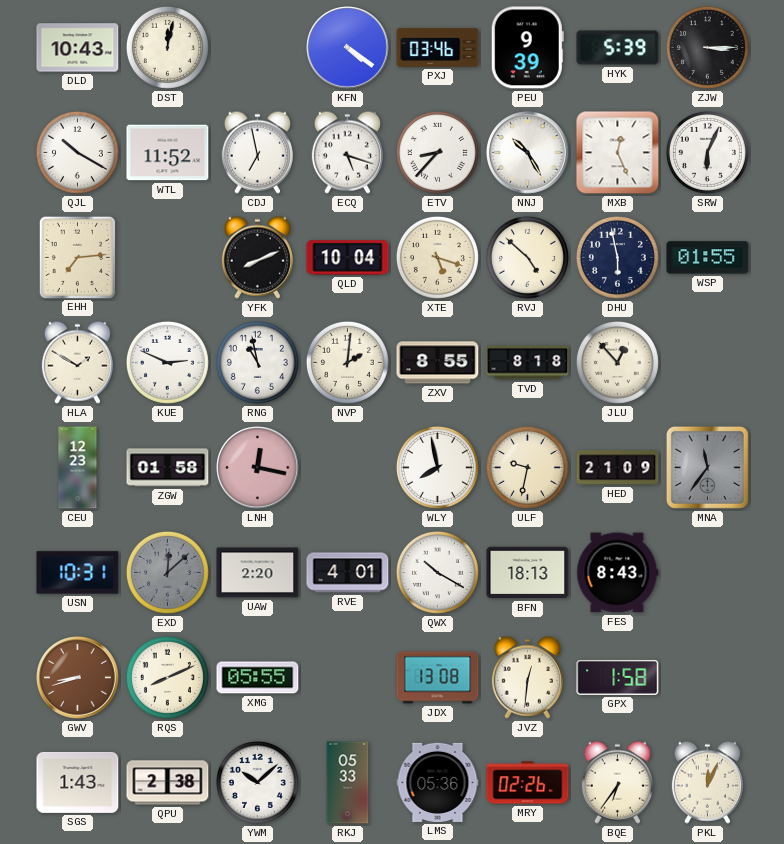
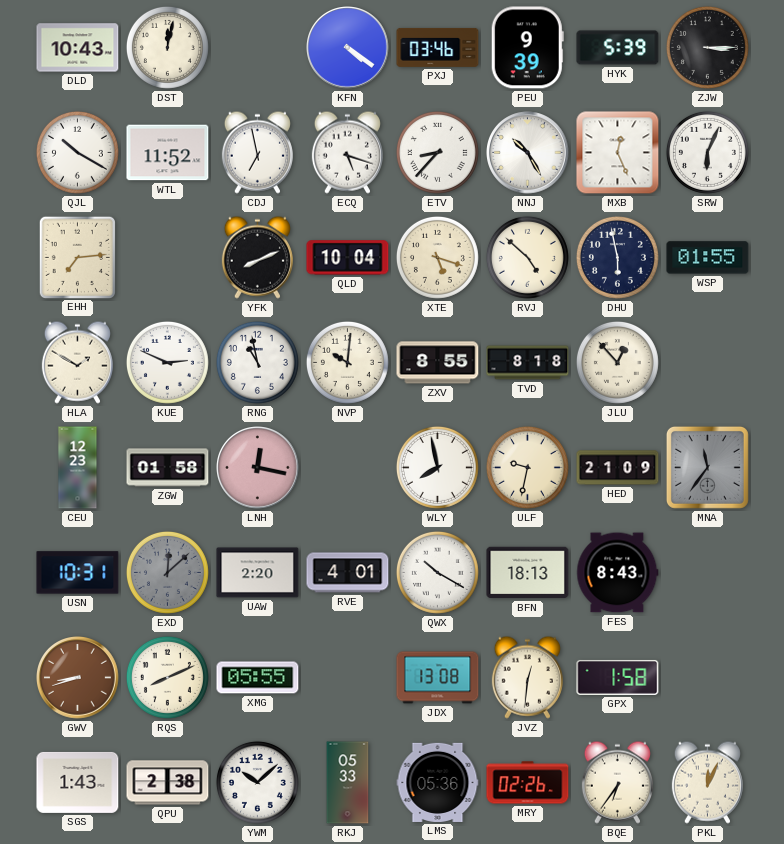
NVP: 2:01 -> 10:01
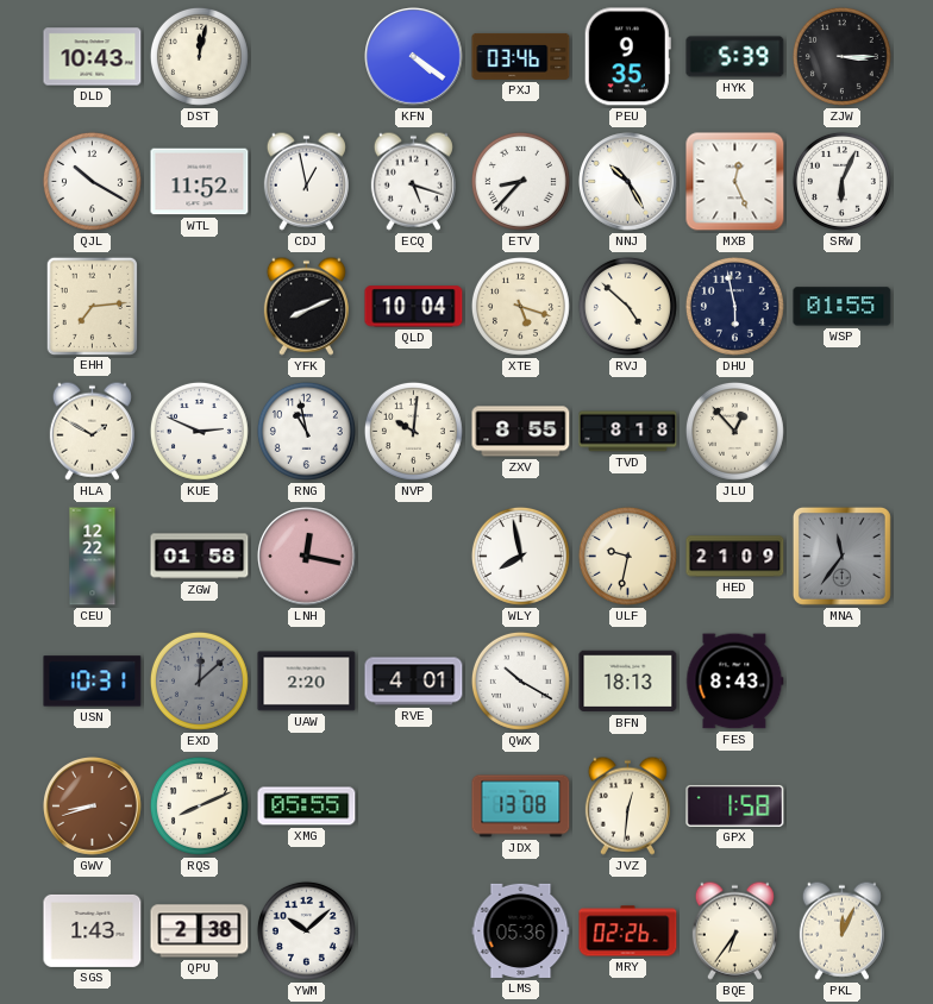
PEU: 9:39 -> 9:35
CDJ: 6:58 -> 12:58
CEU: 12:23 -> 12:22
RKJ: 05:33 -> none
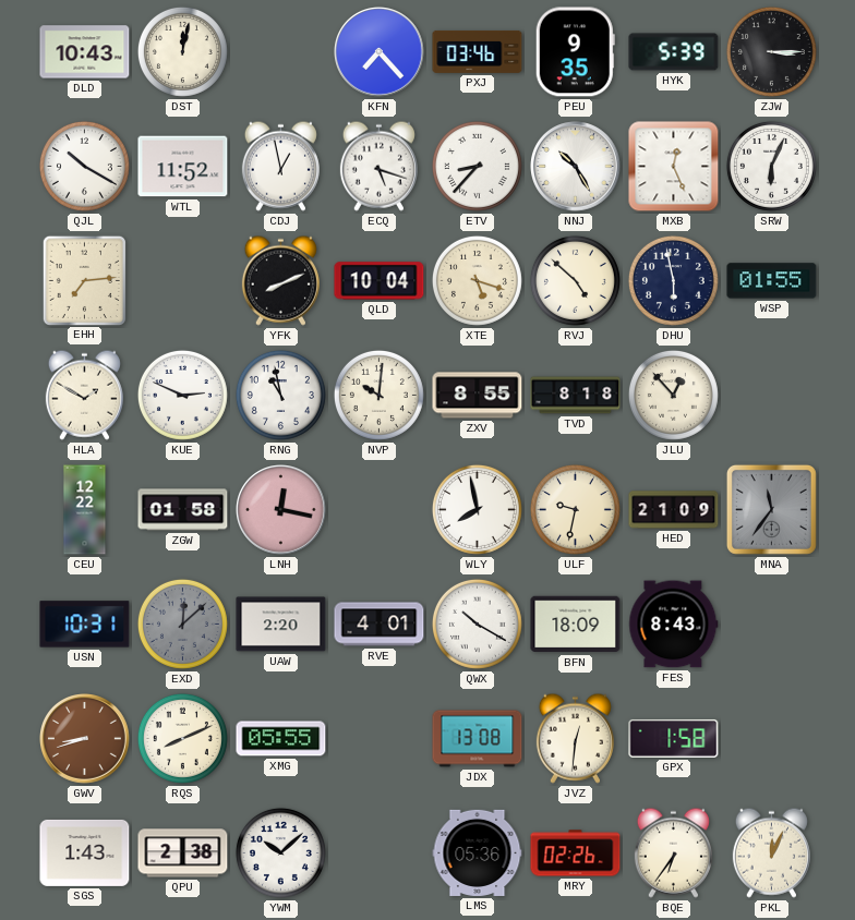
KFN: 4:21 -> 7:23
BFN: 18:13 -> 18:09
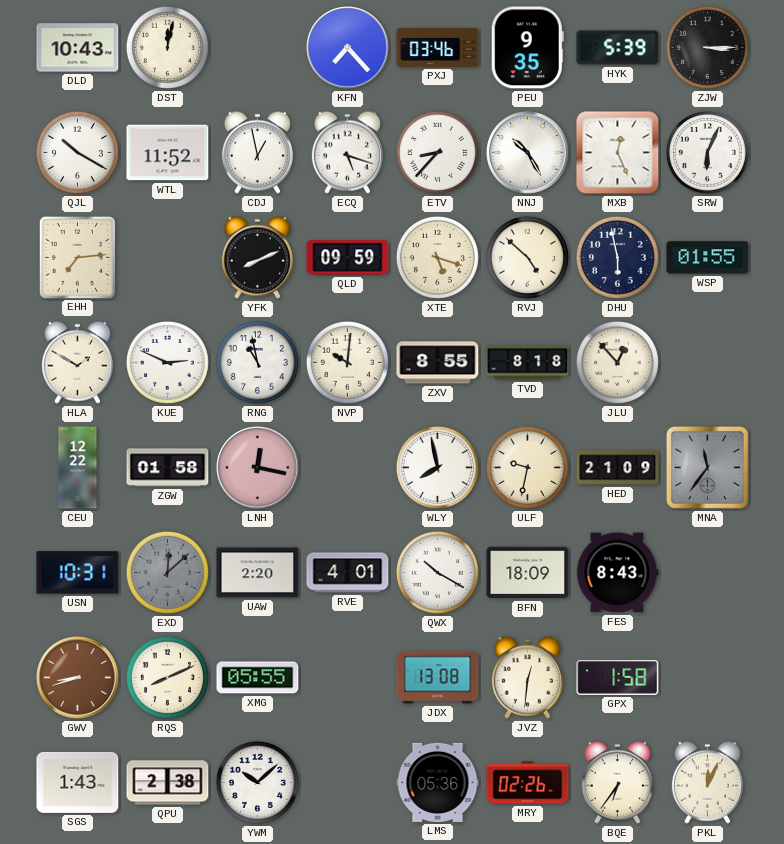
QLD: 10:04 -> 09:59
